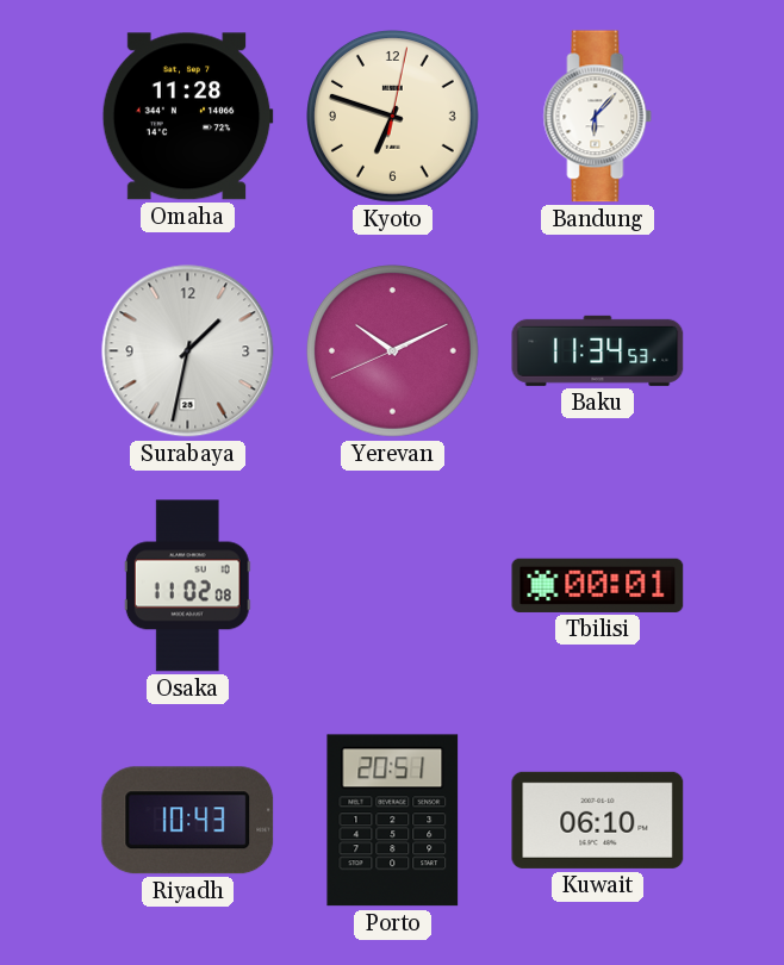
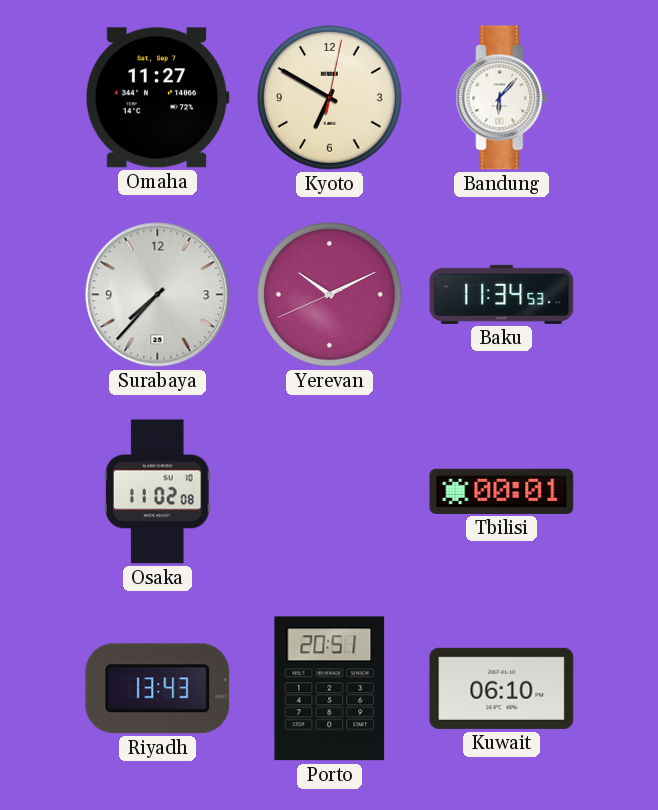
Omaha: 11:28 -> 11:27
Kyoto: 6:48 -> 6:50
Surabaya: 1:32 -> 7:37
Riyadh: 10:43 -> 13:43
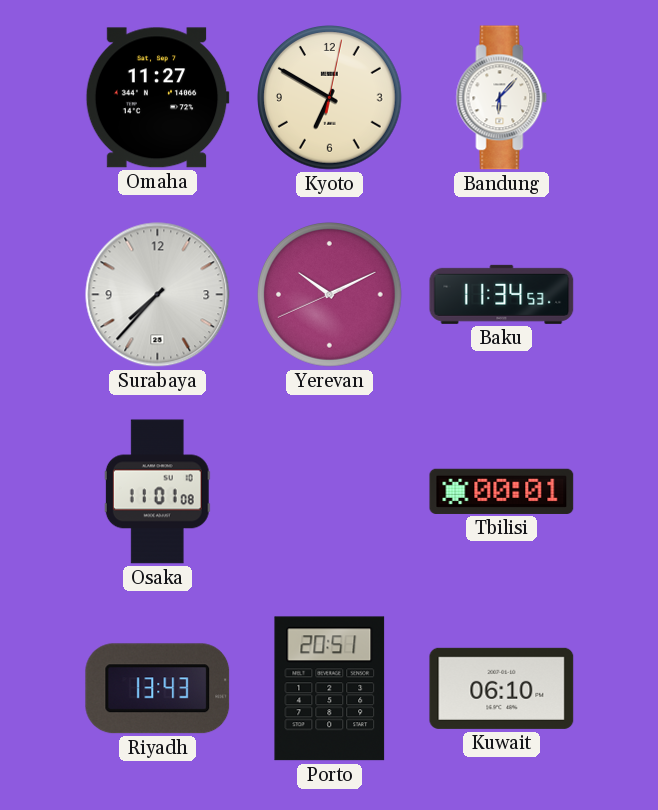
Osaka: 11:02 -> 11:01
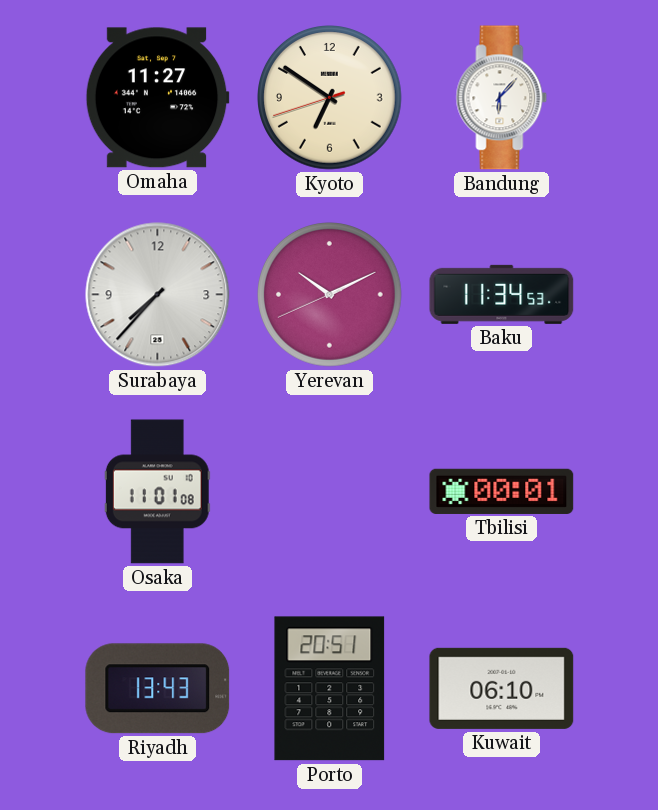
Kyoto: 6:50:02 -> 6:50:42
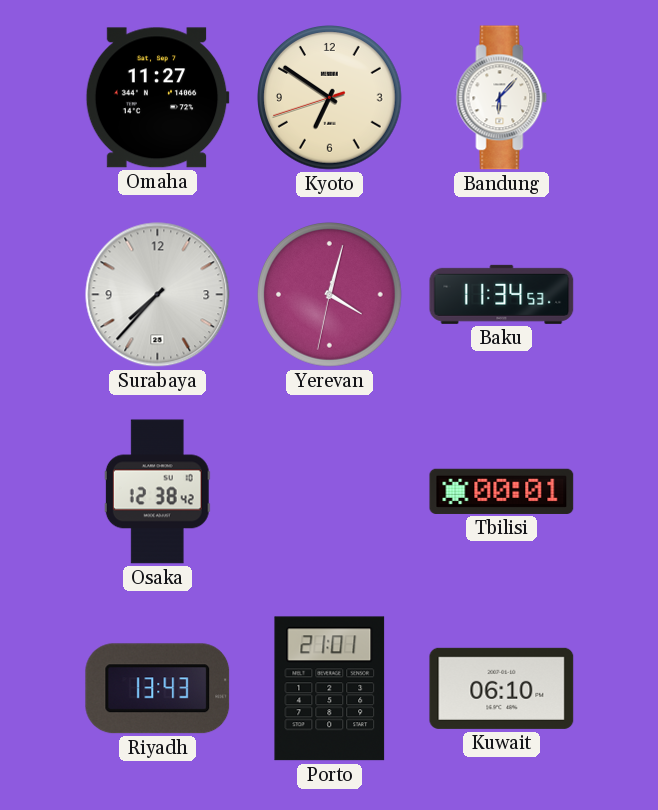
Yerevan: 10:10 -> 4:02
Osaka: 11:01 -> 12:38
Porto: 20:51 -> 21:01
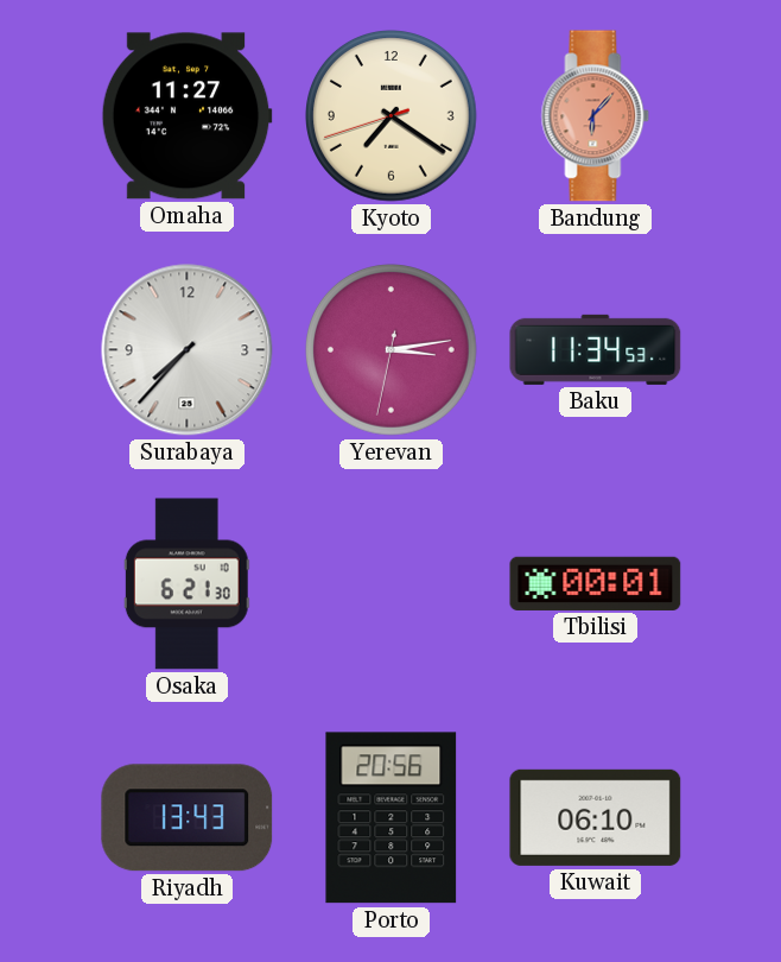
Kyoto: 6:50 -> 7:20
Bandung dial: white -> salmon
Yerevan: 4:02 -> 3:13
Osaka: 12:38 -> 6:21
Porto: 21:01 -> 20:56
